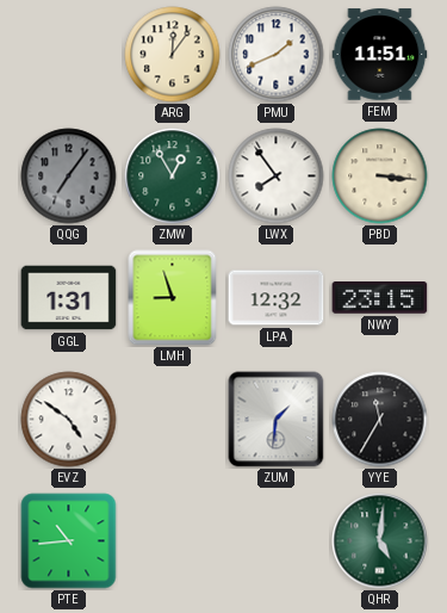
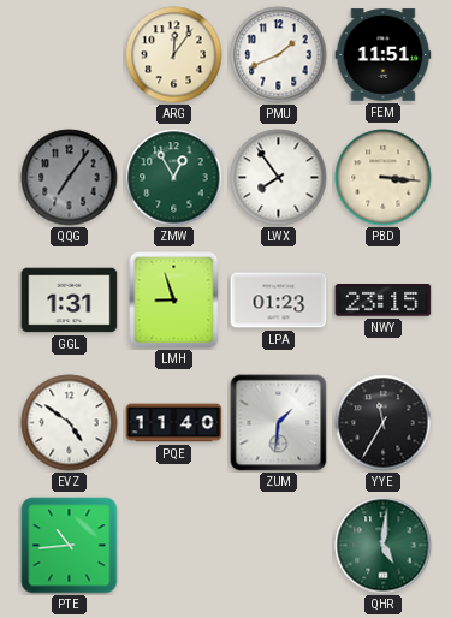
LPA: 12:32 -> 01:23
PQE: none -> 11:40
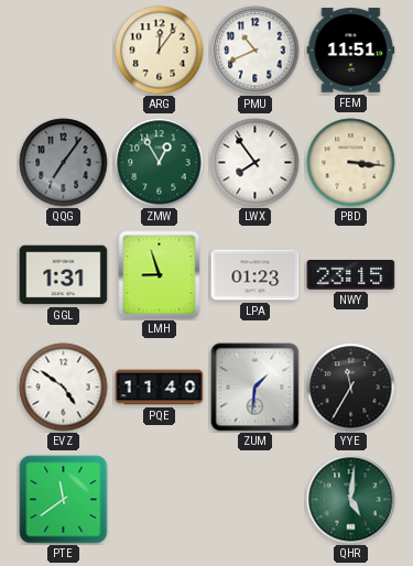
PMU: 1:41 -> 10:41
PTE: 10:44 -> 11:39
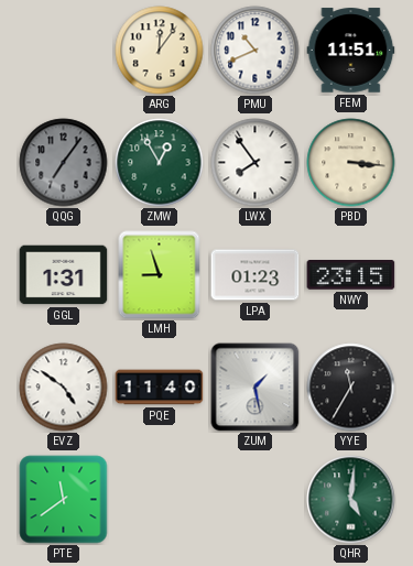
ZUM: 1:31 -> 1:28
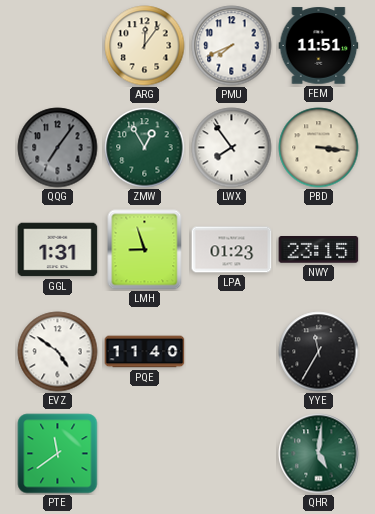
PMU: 10:41 -> 7:41
ZUM: 1:28 -> none
